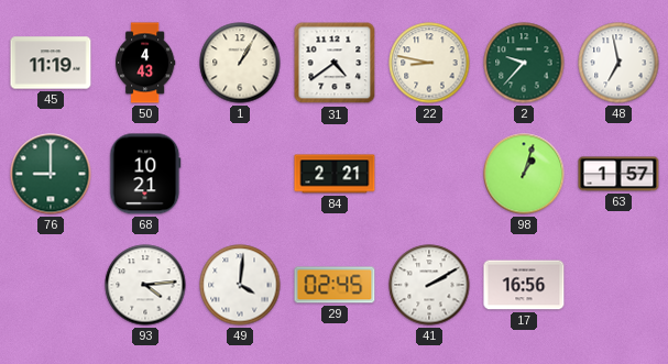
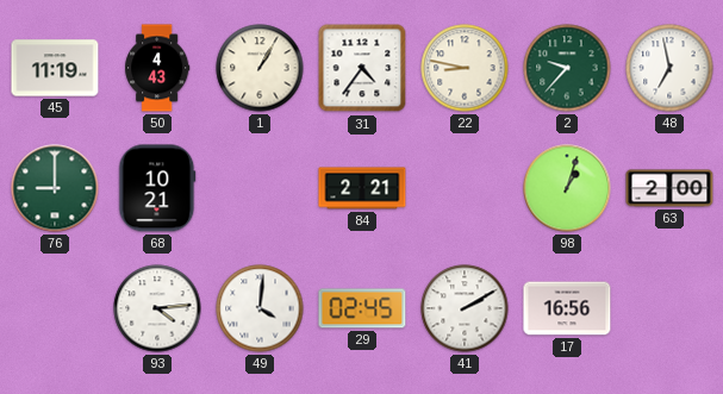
31: 4:39 -> 4:36
63: 1:57 -> 2:00
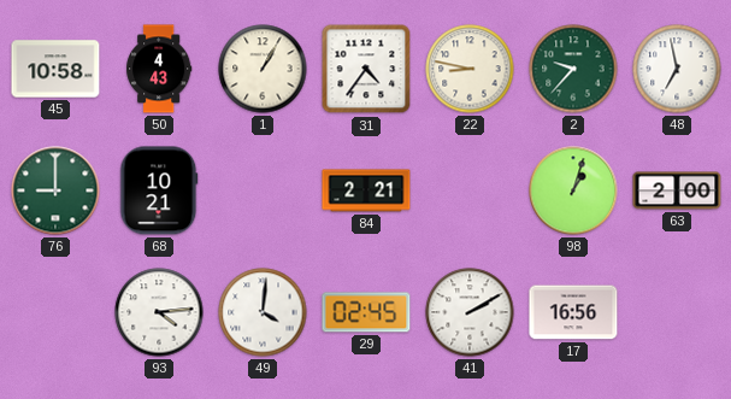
45: 11:19 -> 10:58
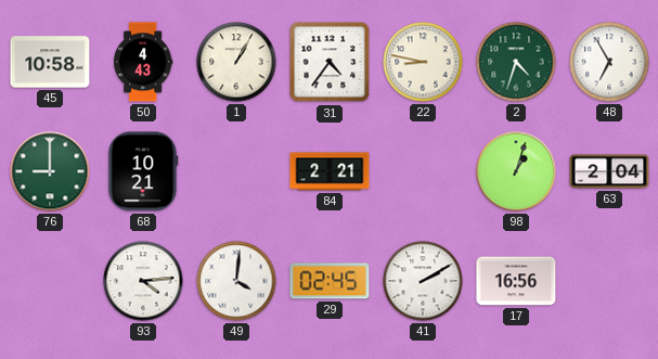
2: 9:37 -> 4:33
48: 6:58 -> 6:55
63: 2:00 -> 2:04
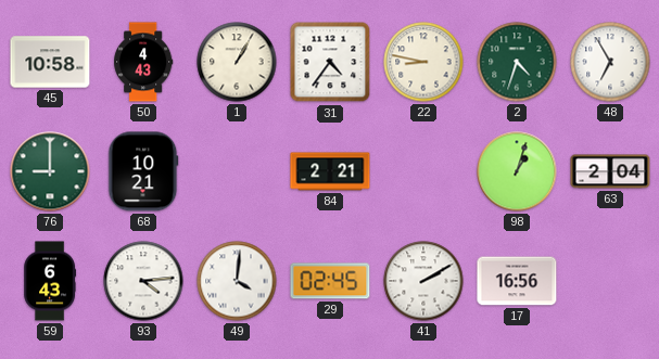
59: none -> 6:43
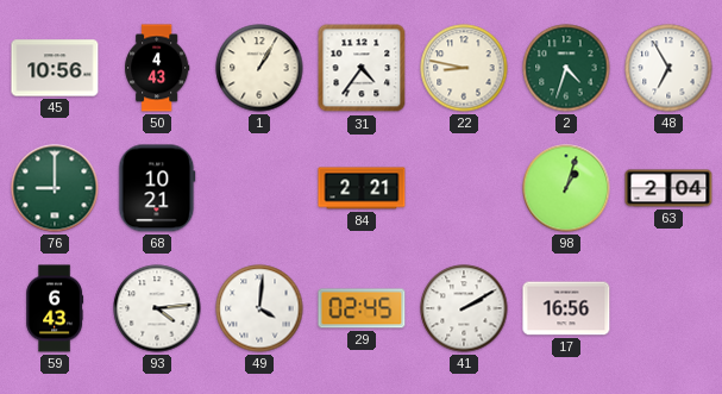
45: 10:58 -> 10:56
